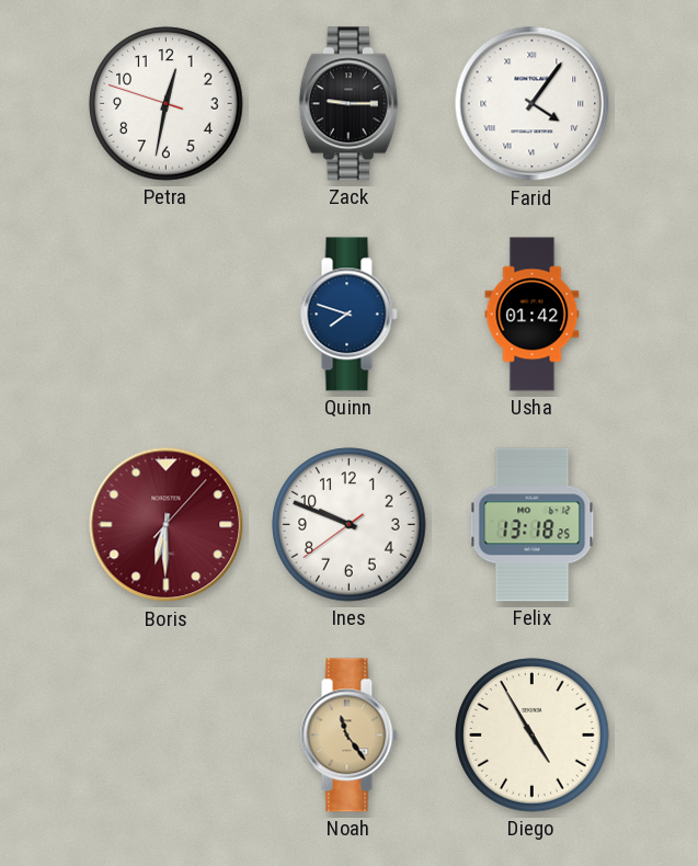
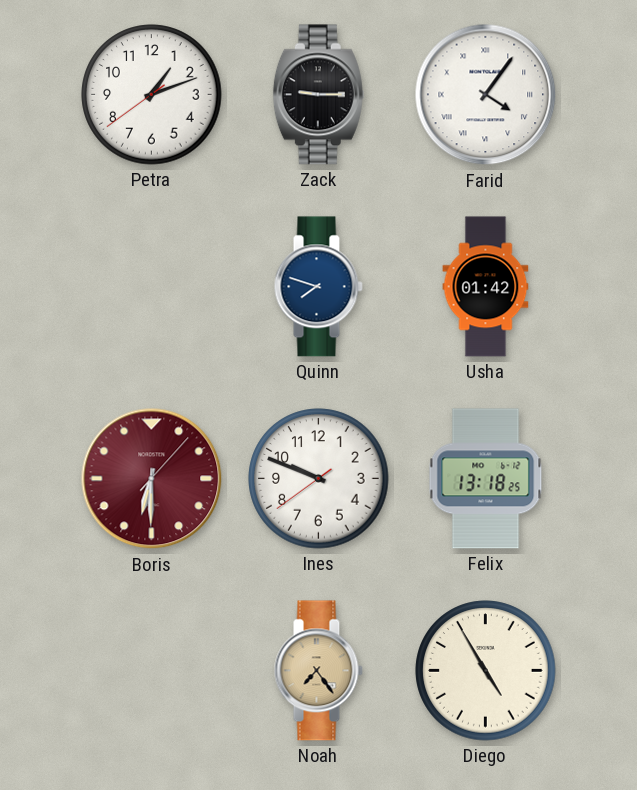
Petra: 12:31 -> 1:11
Noah: 11:24 -> 7:24
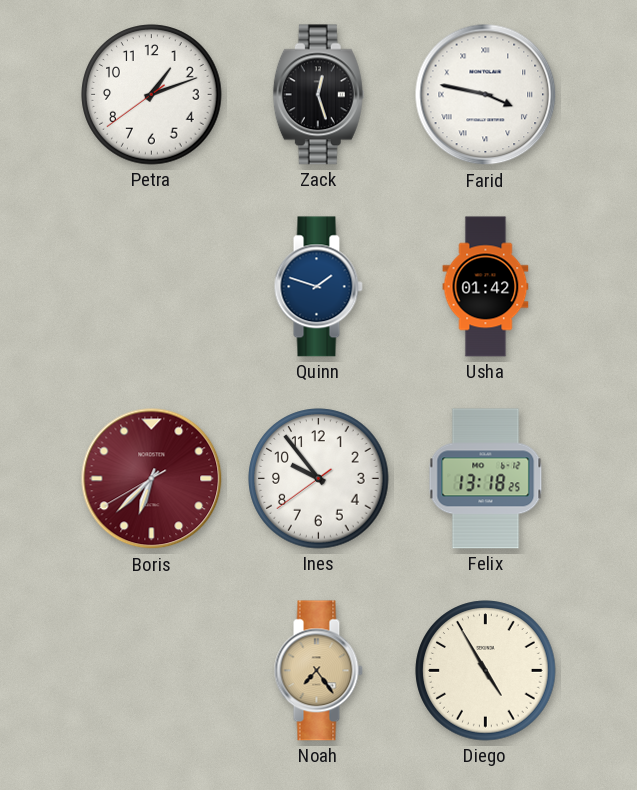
Zack: 9:15 -> 12:27
Farid: 4:06 -> 3:47
Quinn: 7:48 -> 1:48
Boris: 6:30 -> 6:37
Ines: 9:48 -> 9:53
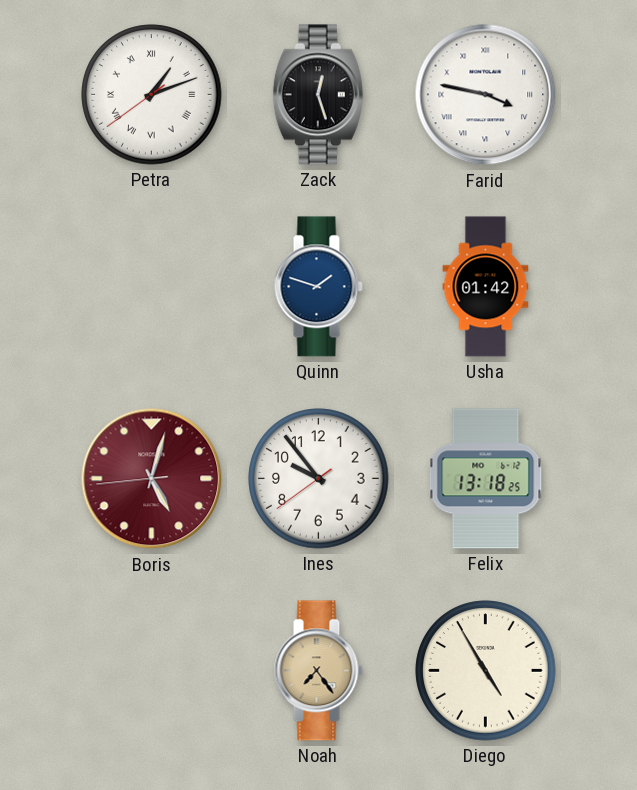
Petra numerals: Arabic -> Roman
Boris: 6:37 -> 5:02
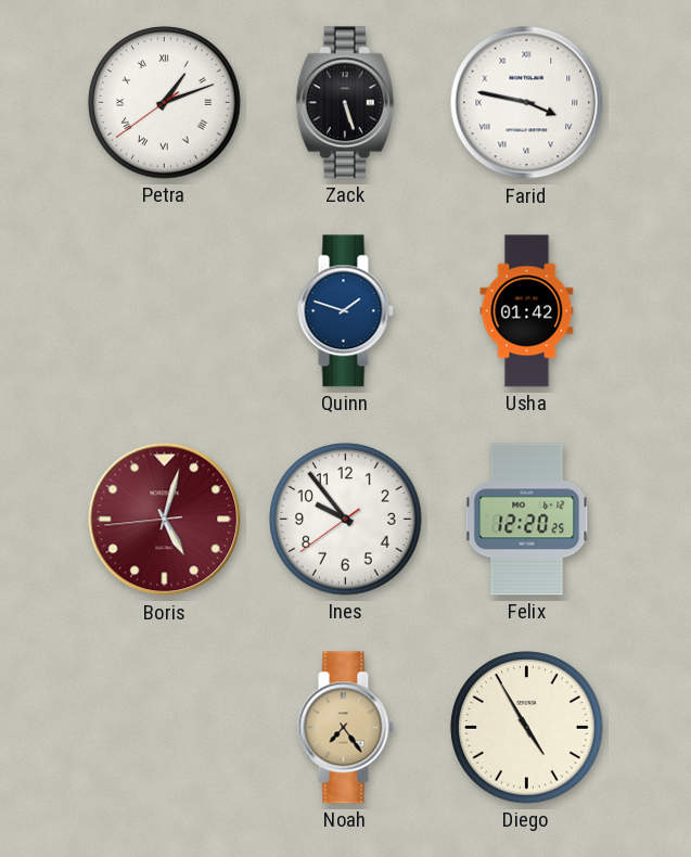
Zack: 12:27 -> 5:27
Felix: 13:18 -> 12:20
